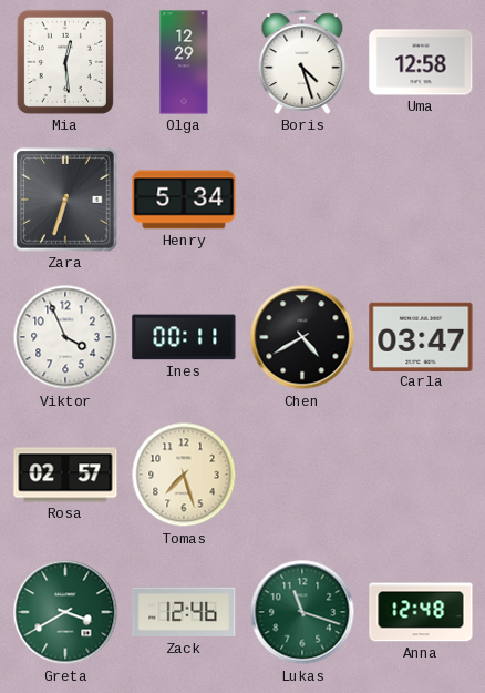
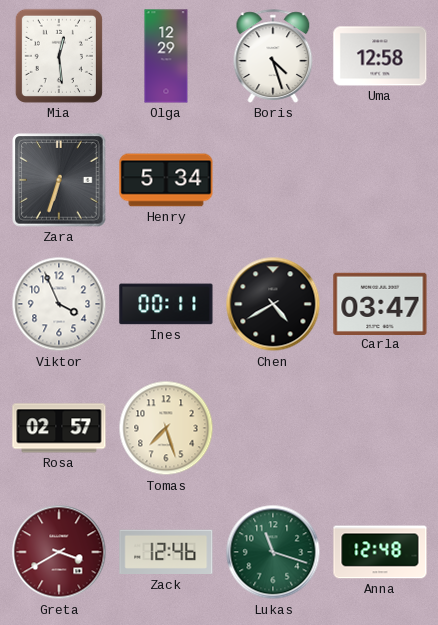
Greta dial: green -> burgundy
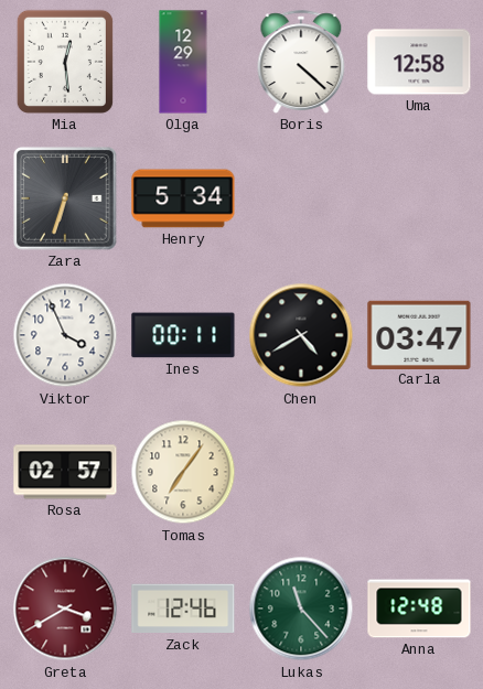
Boris: 4:27 -> 4:22
Tomas: 7:27 -> 7:06
Lukas: 11:18 -> 11:23
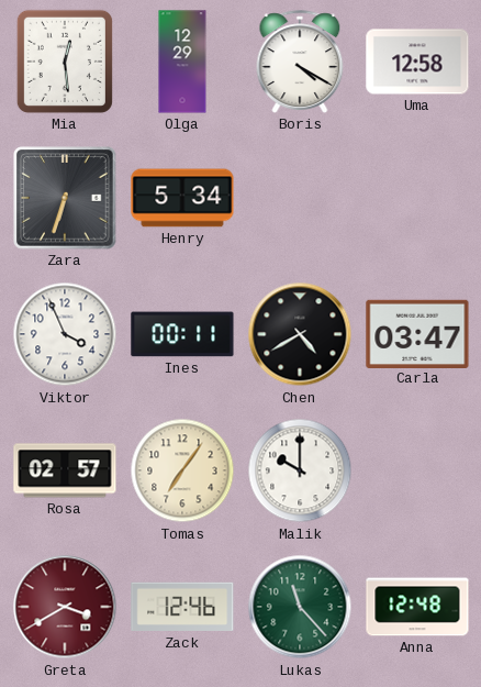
Boris: 4:22 -> 4:20
Malik: none -> 10:00
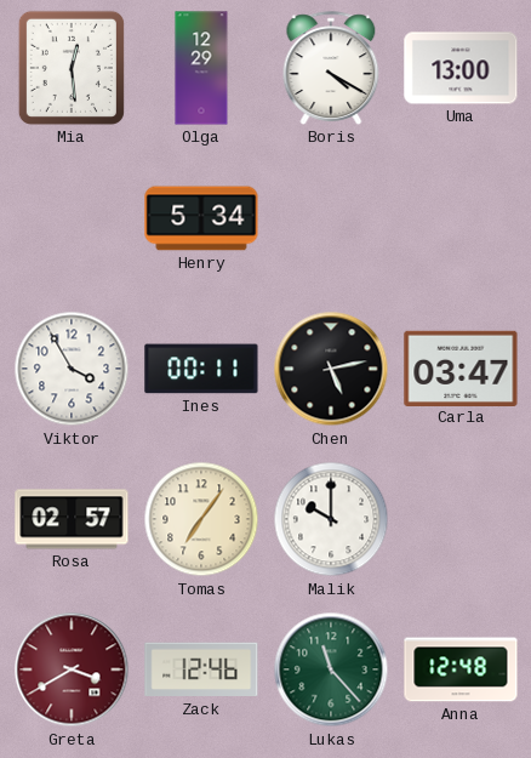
Uma: 12:58 -> 13:00
Zara: 6:33 -> none
Viktor: 3:56 -> 3:55
Chen: 4:40 -> 5:13
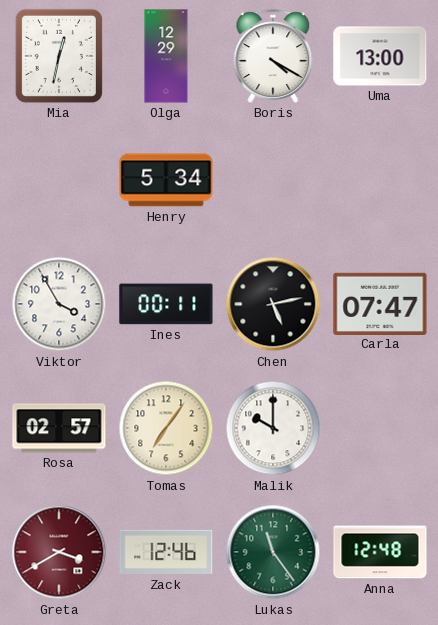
Mia: 12:29 -> 12:32
Carla: 03:47 -> 07:47
Lukas: 11:23 -> 11:24
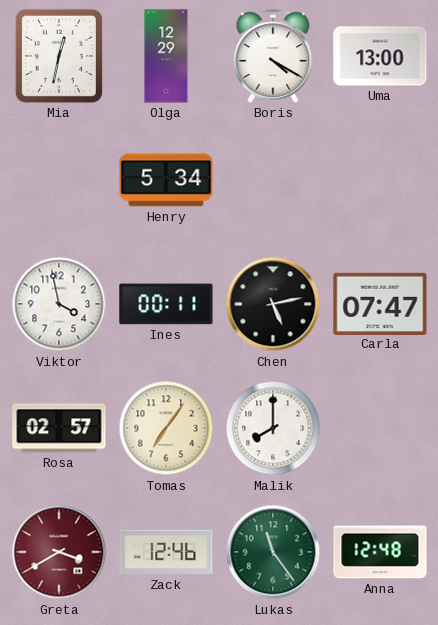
Viktor: 3:55 -> 3:58
Malik: 10:00 -> 8:00
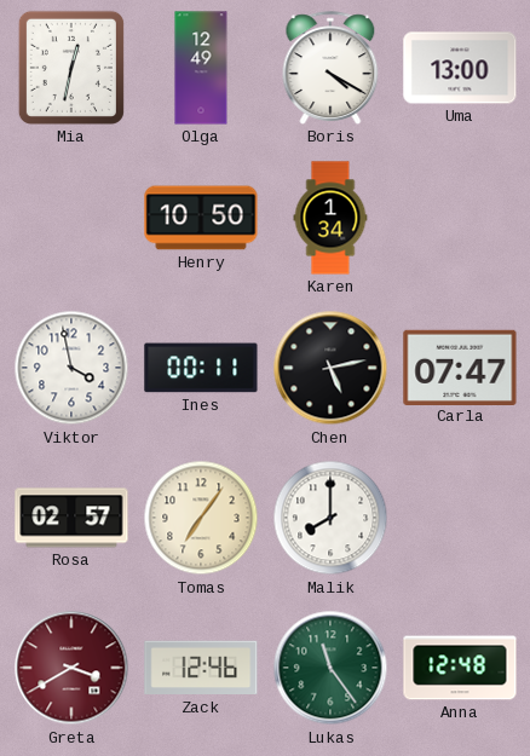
Olga: 12:29 -> 12:49
Henry: 5:34 -> 10:50
Karen: none -> 1:34
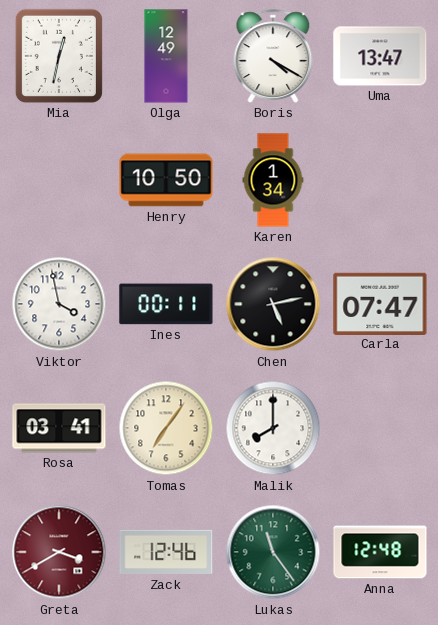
Uma: 13:00 -> 13:47
Rosa: 02:57 -> 03:41
